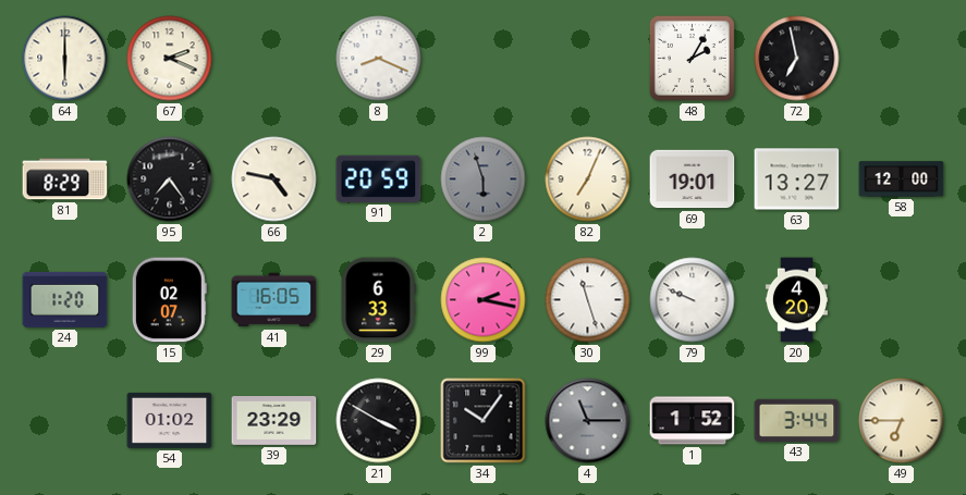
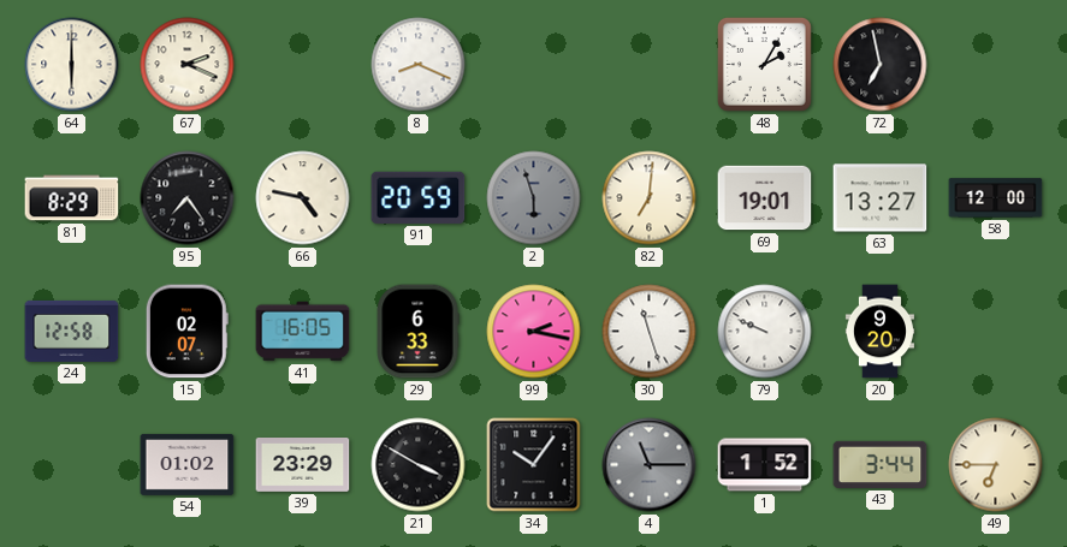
82: 7:04 -> 7:01
24: 1:20 -> 12:58
20: 4:20 -> 9:20
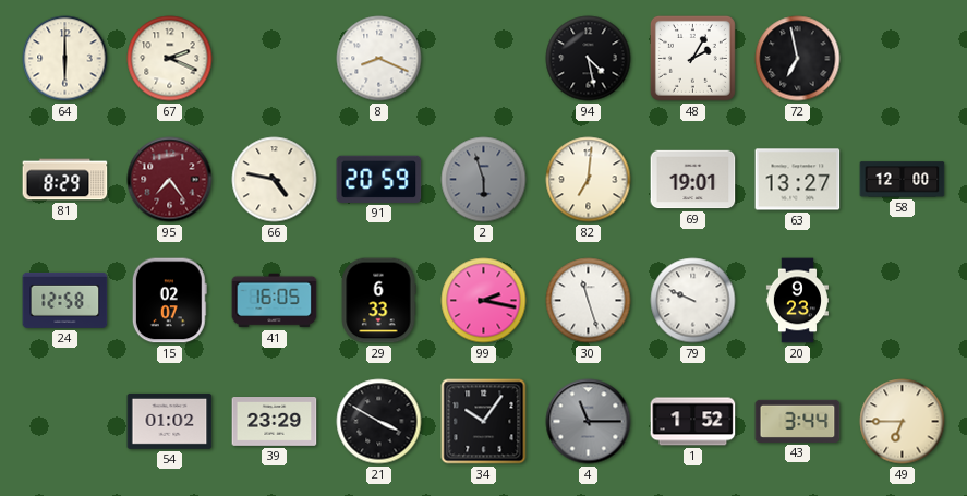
94: none -> 4:28
95 dial: black -> burgundy
20: 9:20 -> 9:23
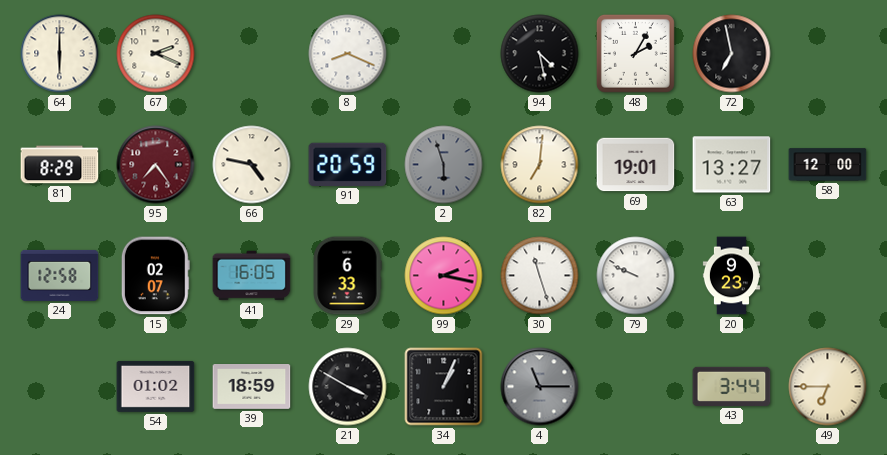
39: 23:29 -> 18:59
34: 10:06 -> 1:04
1: 1:52 -> none
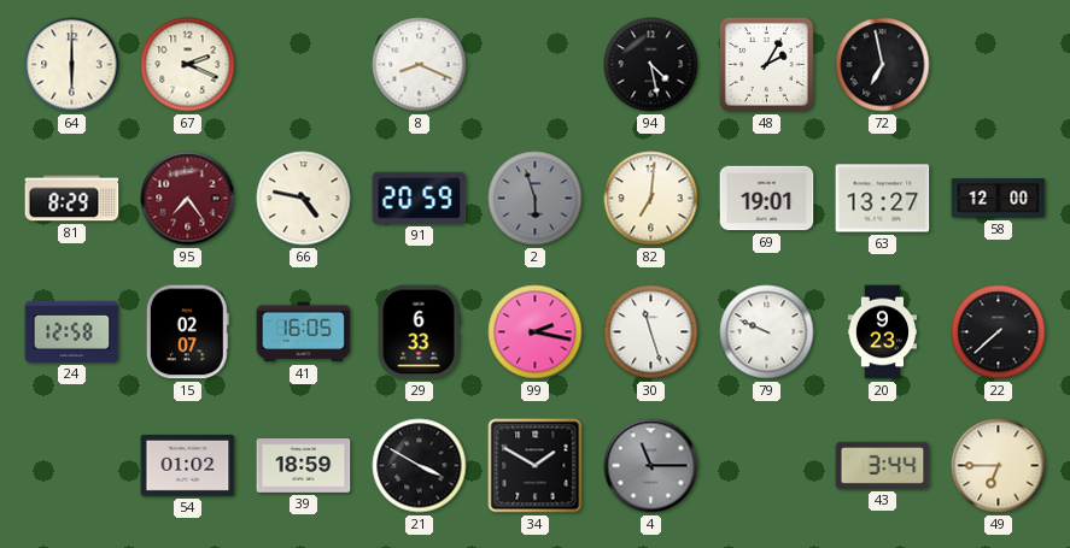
22: none -> 7:38
34: 1:04 -> 1:50
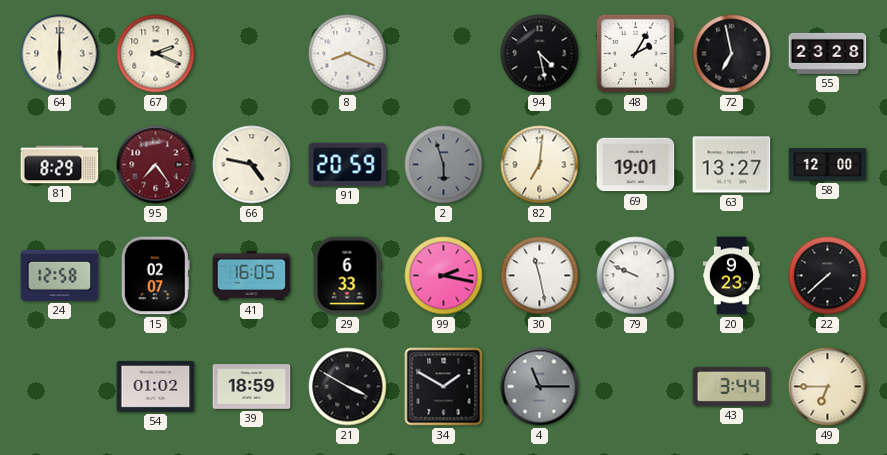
55: none -> 23:28
30: 11:27 -> 11:28
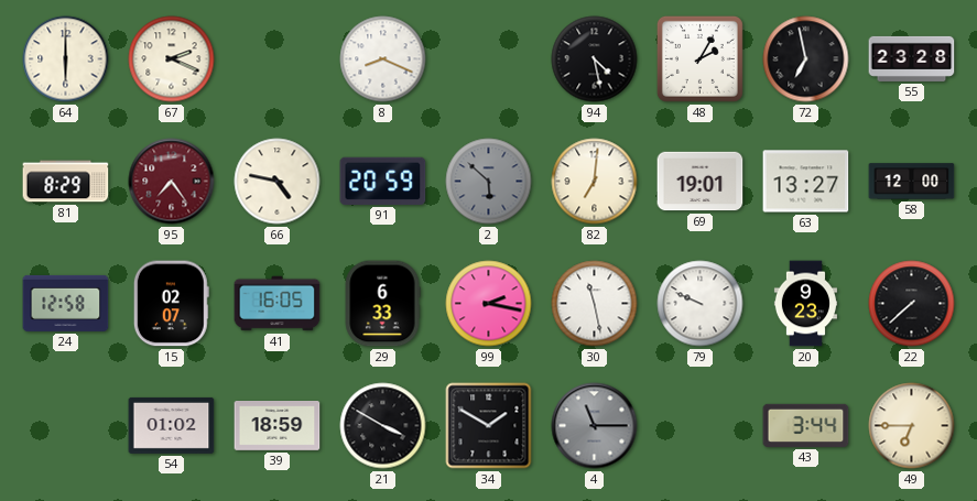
2: 5:57 -> 5:52
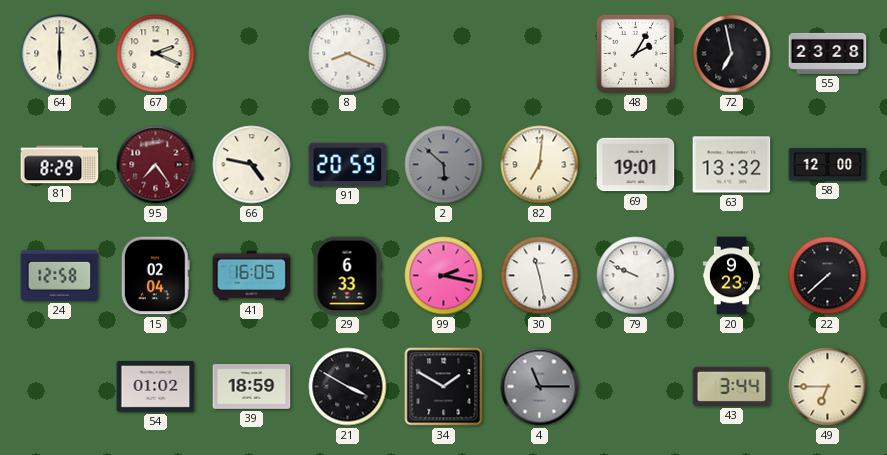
94: 4:28 -> none
63: 13:27 -> 13:32
15: 02:07 -> 02:04
